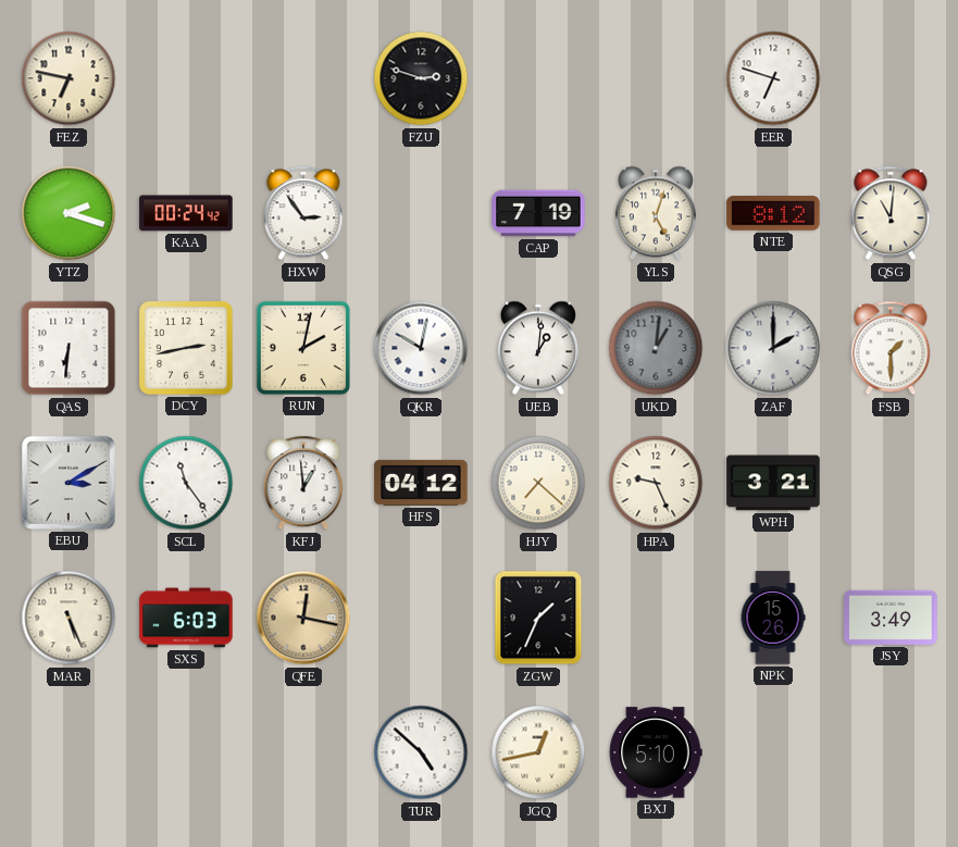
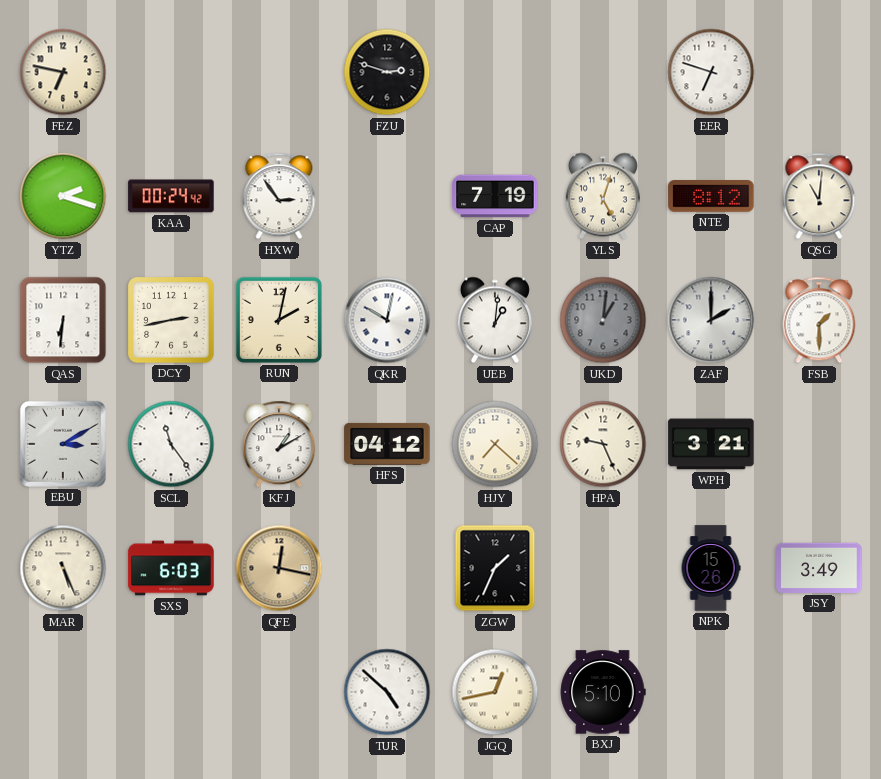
KFJ: 12:59 -> 1:10
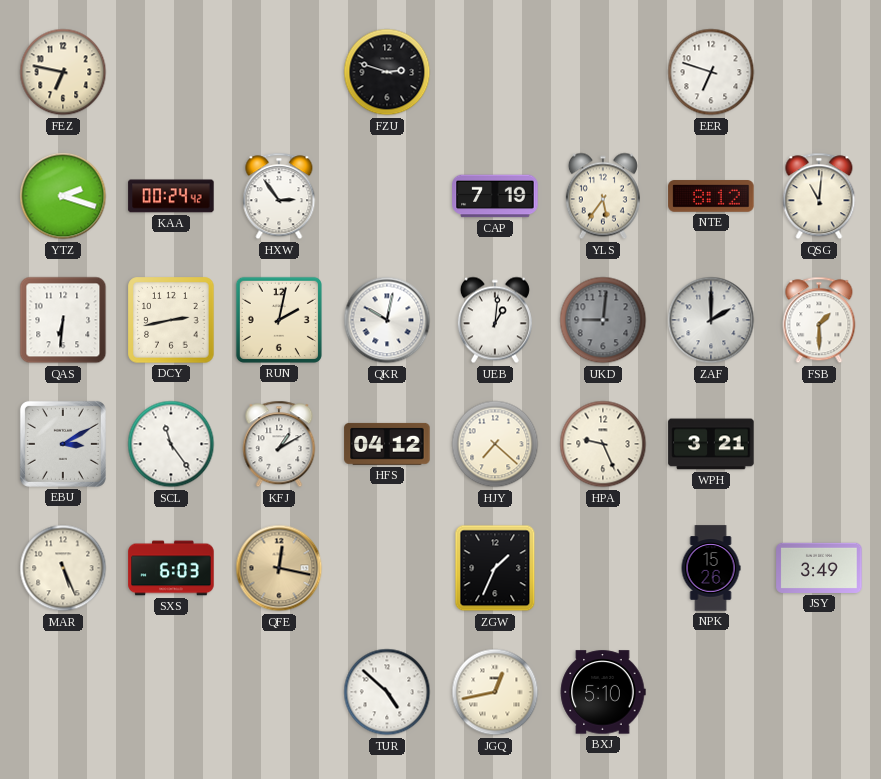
YLS: 5:03 -> 5:36
UKD: 1:01 -> 9:01
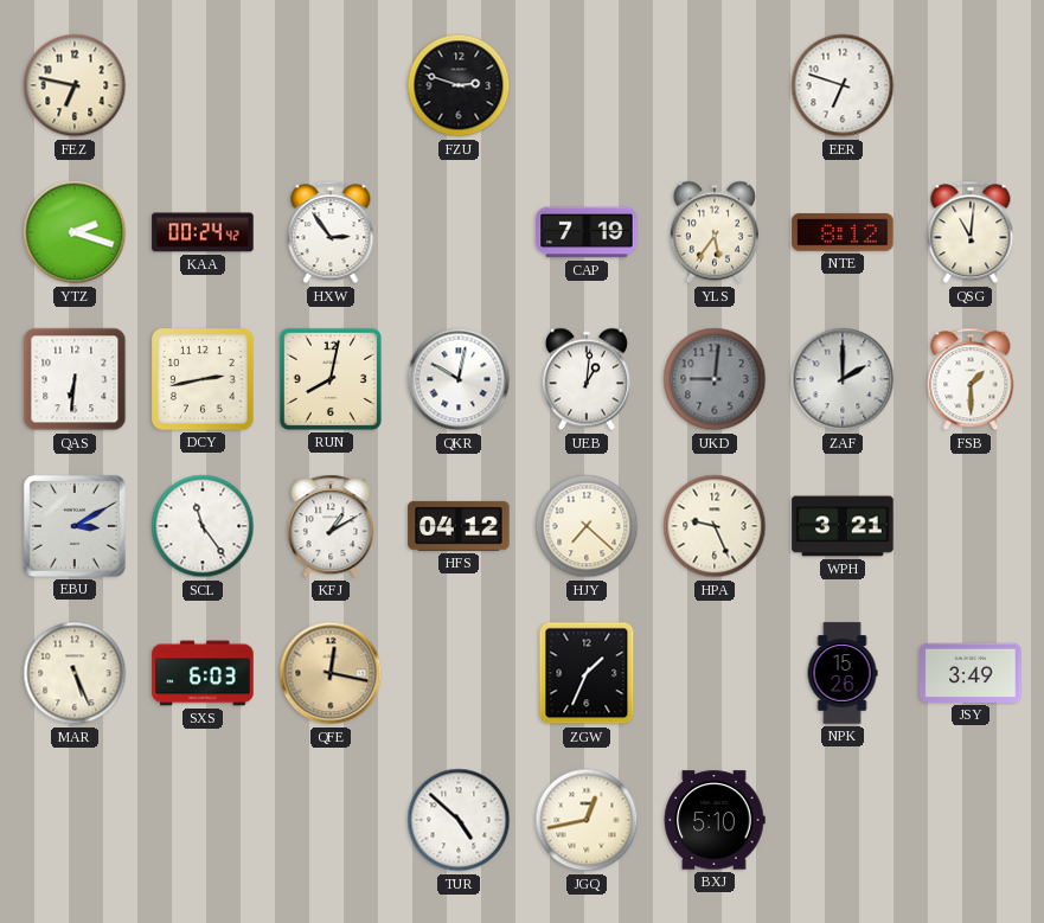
RUN: 2:02 -> 8:02
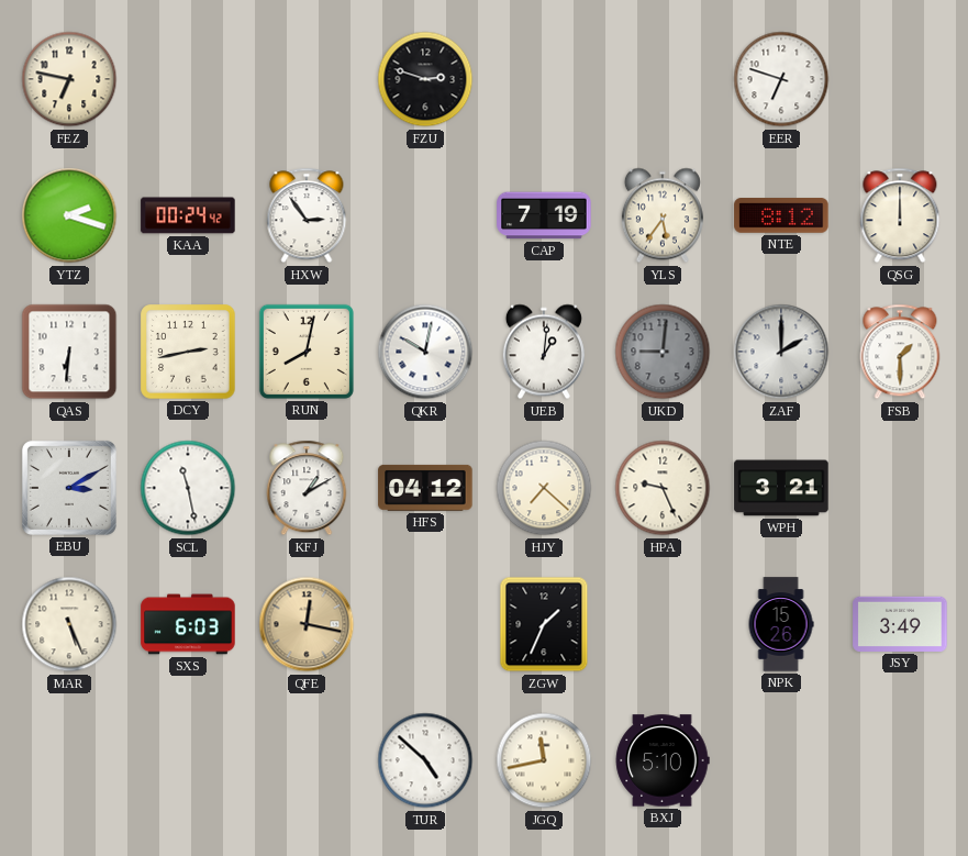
QSG: 11:01 -> 12:00
SCL: 11:24 -> 11:28
JGQ: 12:43 -> 11:43
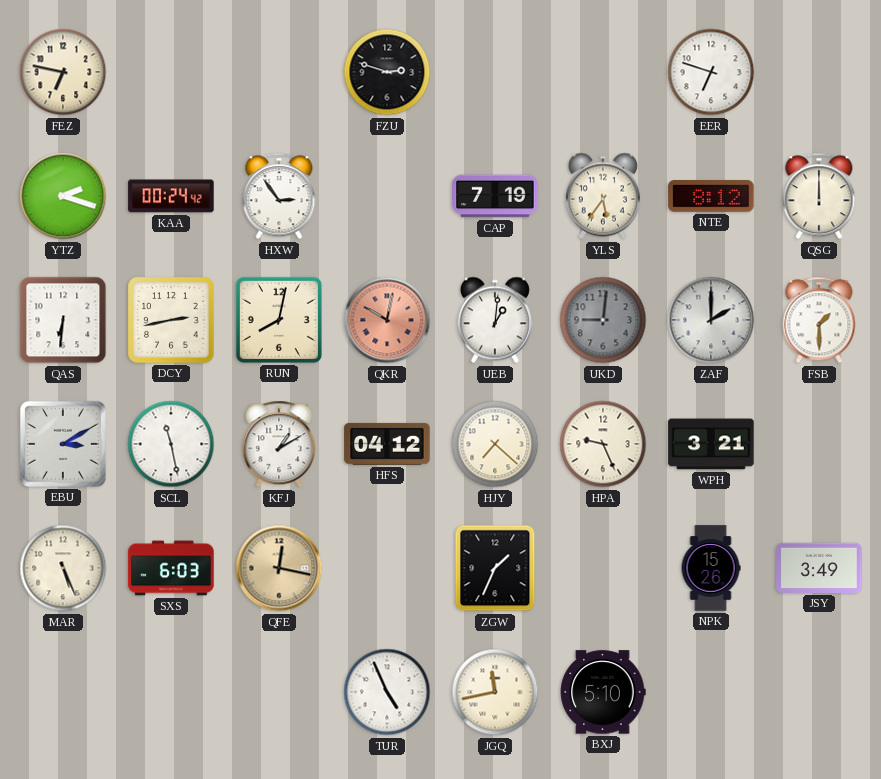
QKR dial: white -> salmon
TUR: 4:52 -> 4:56
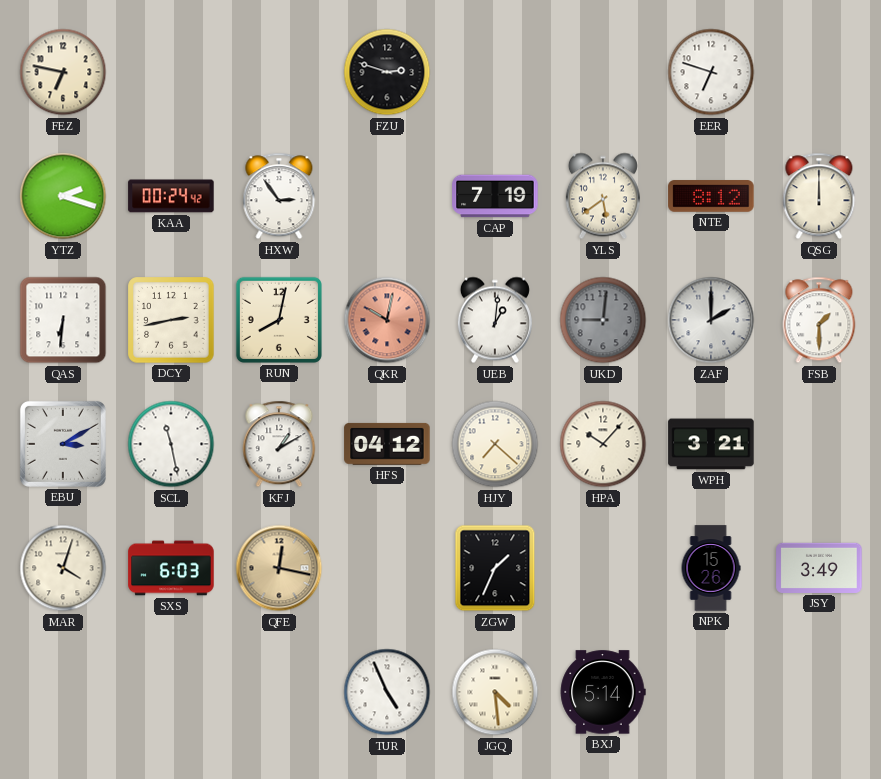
YLS: 5:36 -> 5:39
HPA: 9:26 -> 10:07
MAR: 5:26 -> 4:03
JGQ: 11:43 -> 4:29
BXJ: 5:10 -> 5:14
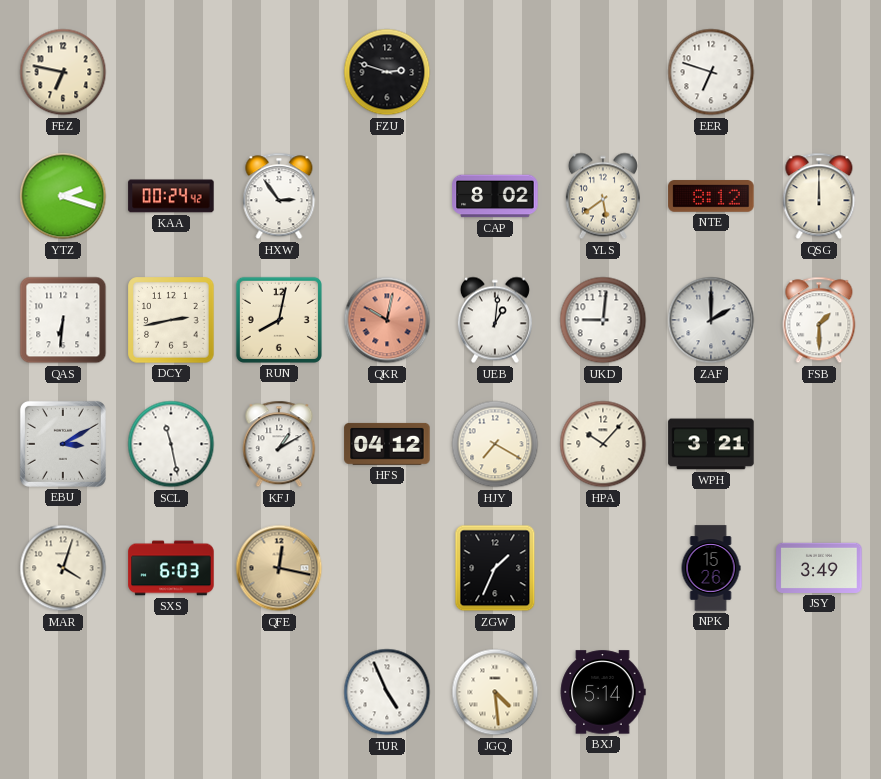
CAP: 7:19 -> 8:02
UKD dial: grey -> white
HJY: 7:22 -> 7:20
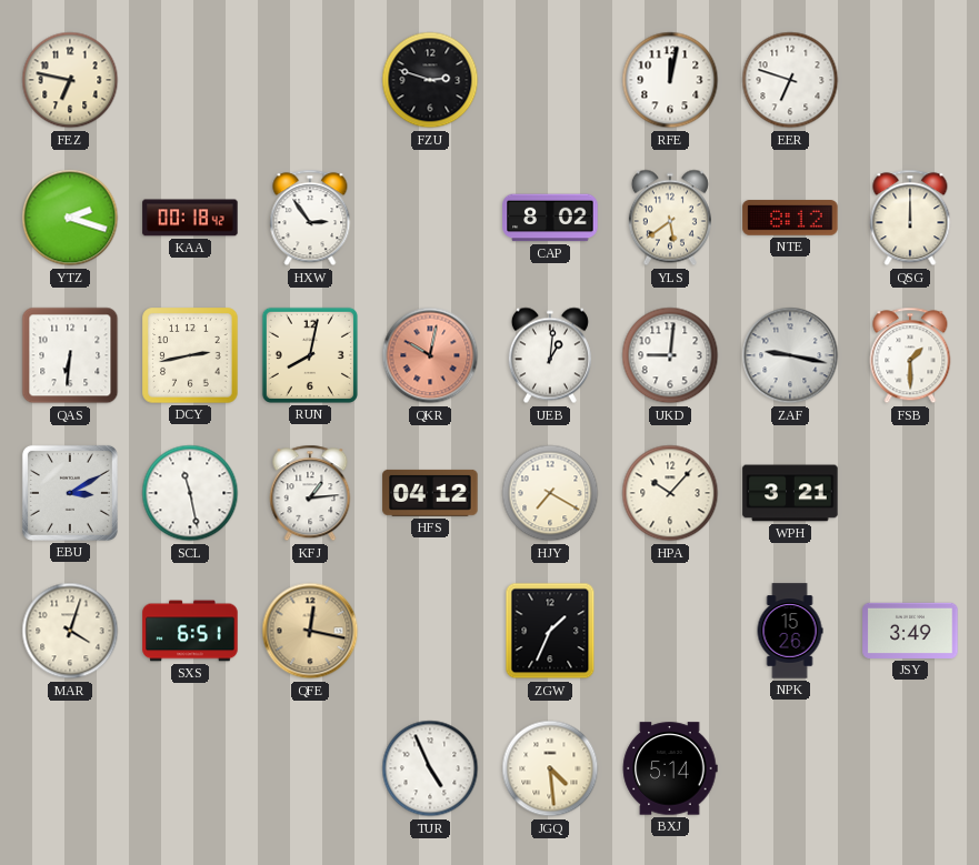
RFE: none -> 12:02
KAA: 00:24 -> 00:18
ZAF: 2:00 -> 9:17
KFJ: 1:10 -> 1:14
SXS: 6:03 -> 6:51
